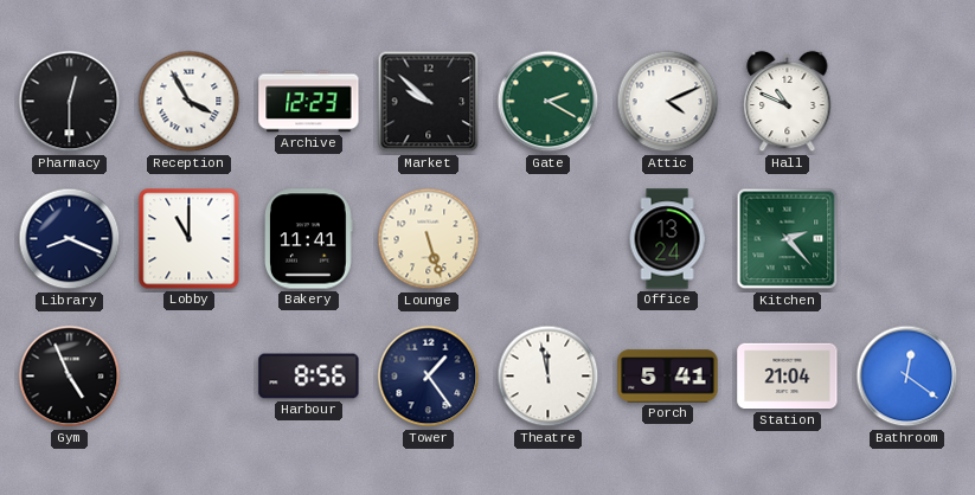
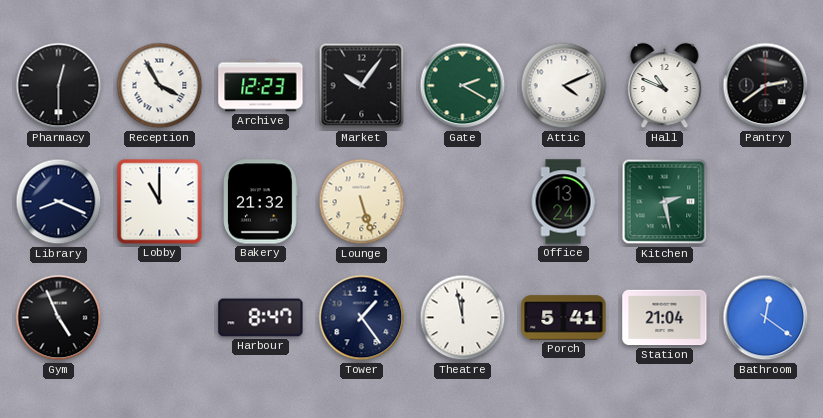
Market: 9:52 -> 10:06
Pantry: none -> 2:39
Bakery: 11:41 -> 21:32
Kitchen: 2:23 -> 2:28
Harbour: 8:56 -> 8:47
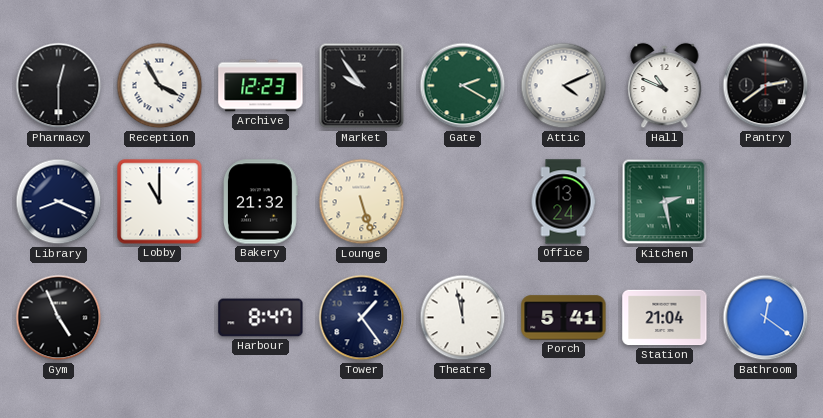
Market: 10:06 -> 9:54
